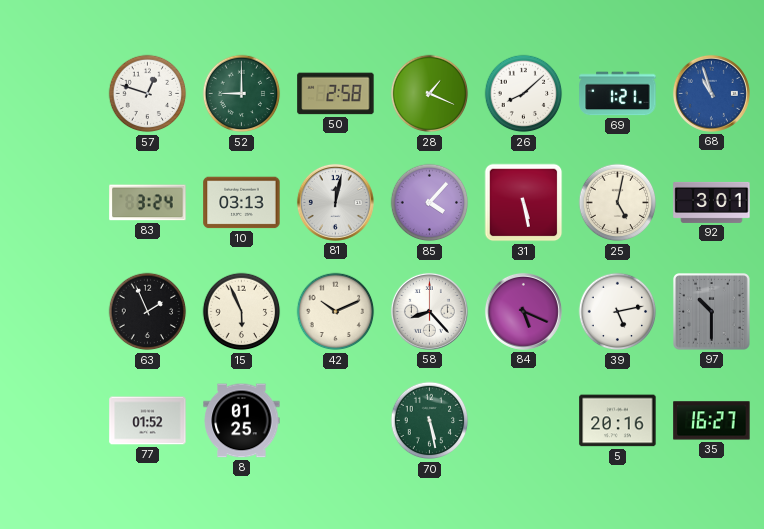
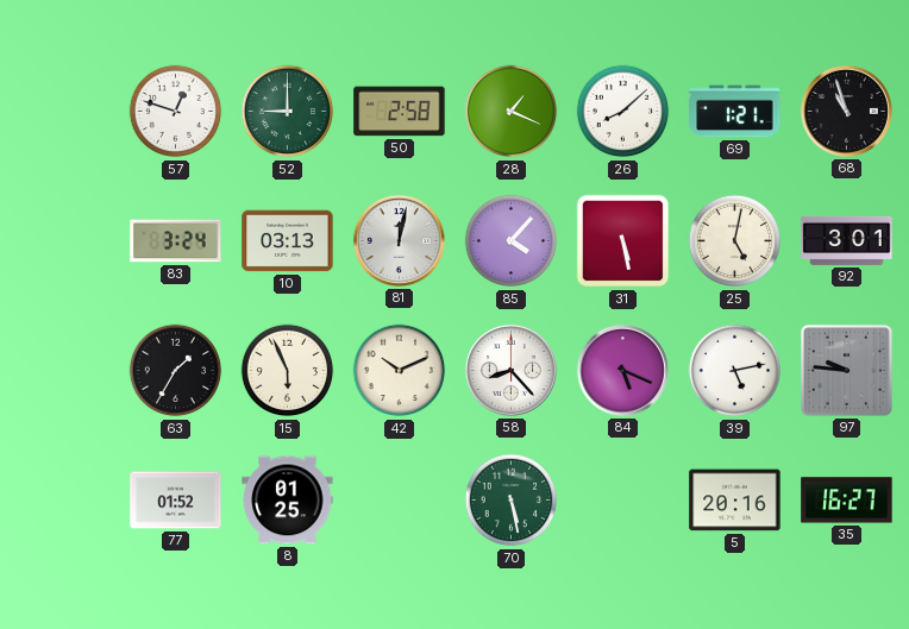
68 dial: blue -> black
63: 1:56 -> 1:35
97: 10:30 -> 9:46
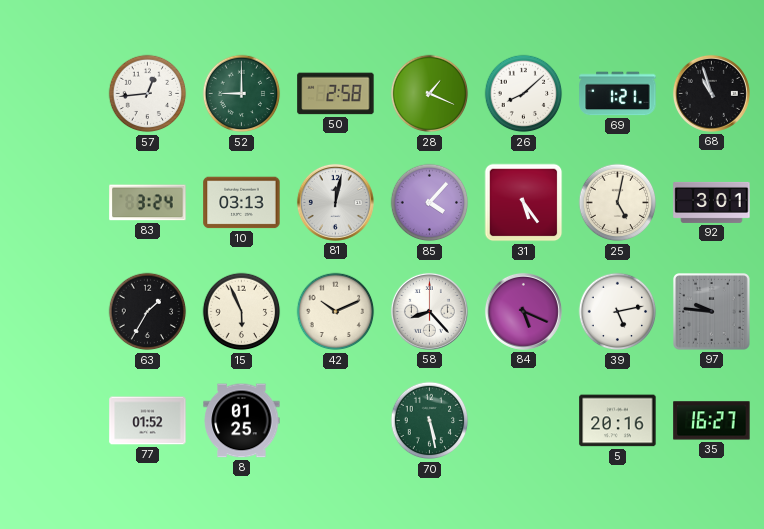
57: 12:48 -> 12:44
31: 5:28 -> 5:24
